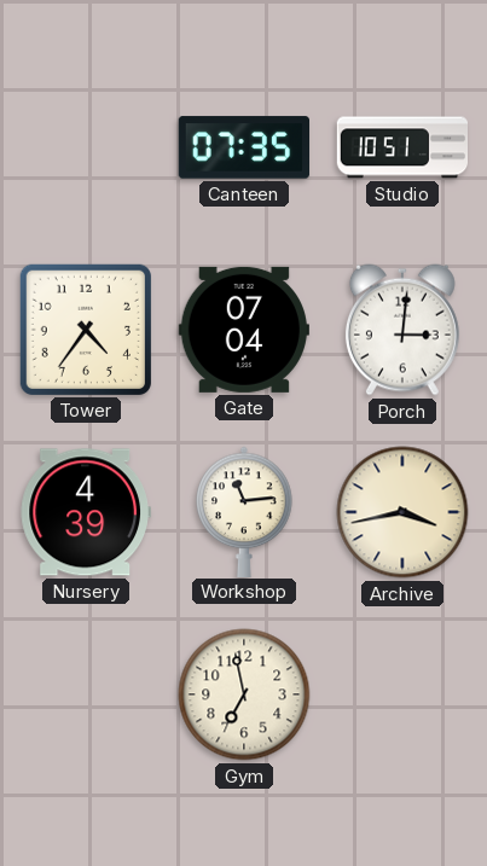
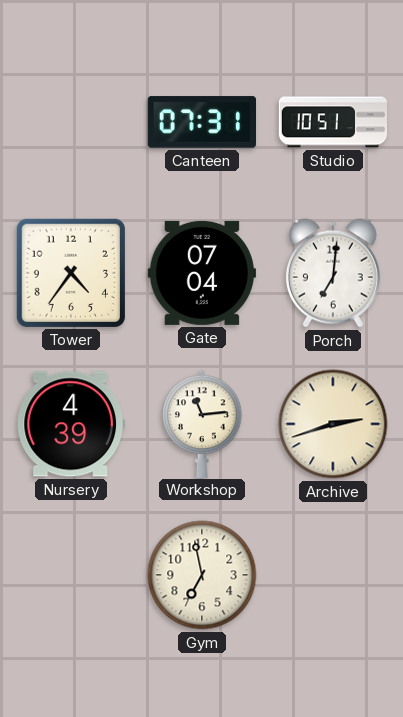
Canteen: 07:35 -> 07:31
Porch: 3:01 -> 7:01
Archive: 3:43 -> 2:42
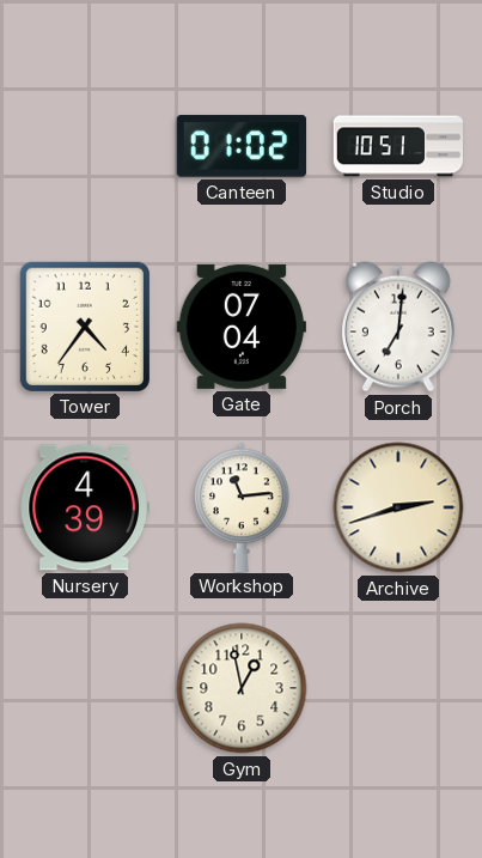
Canteen: 07:31 -> 01:02
Gym: 6:58 -> 12:58
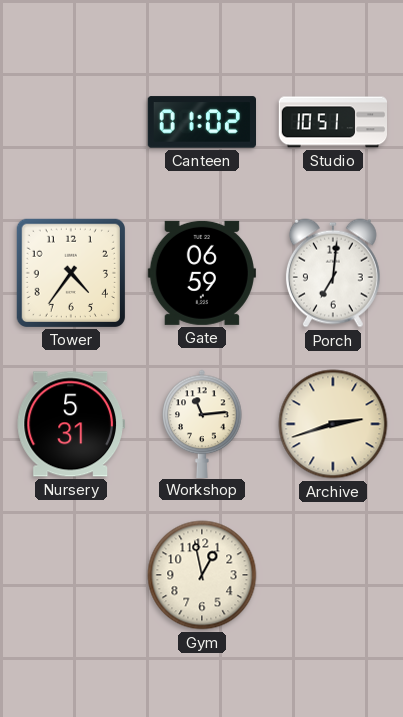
Gate: 07:04 -> 06:59
Nursery: 4:39 -> 5:31
